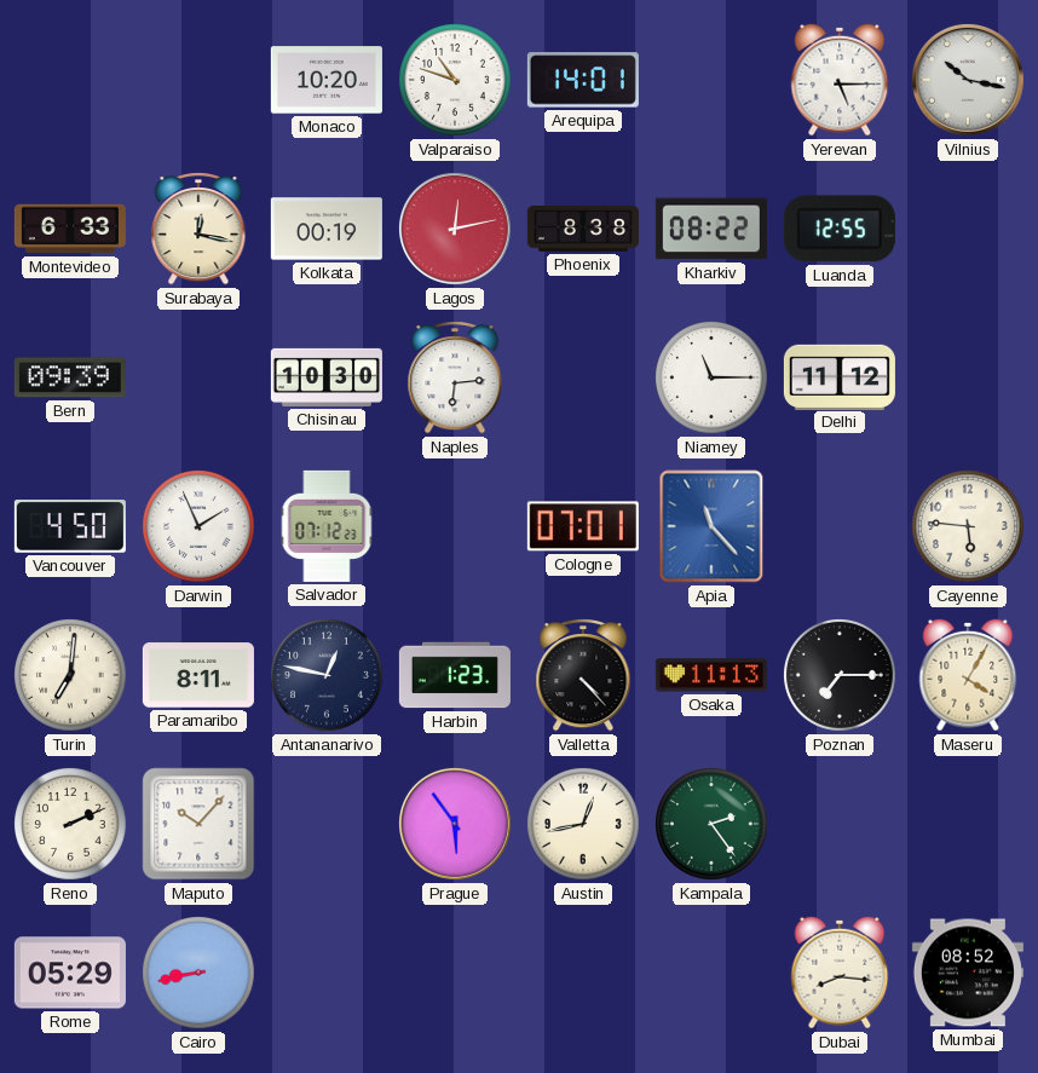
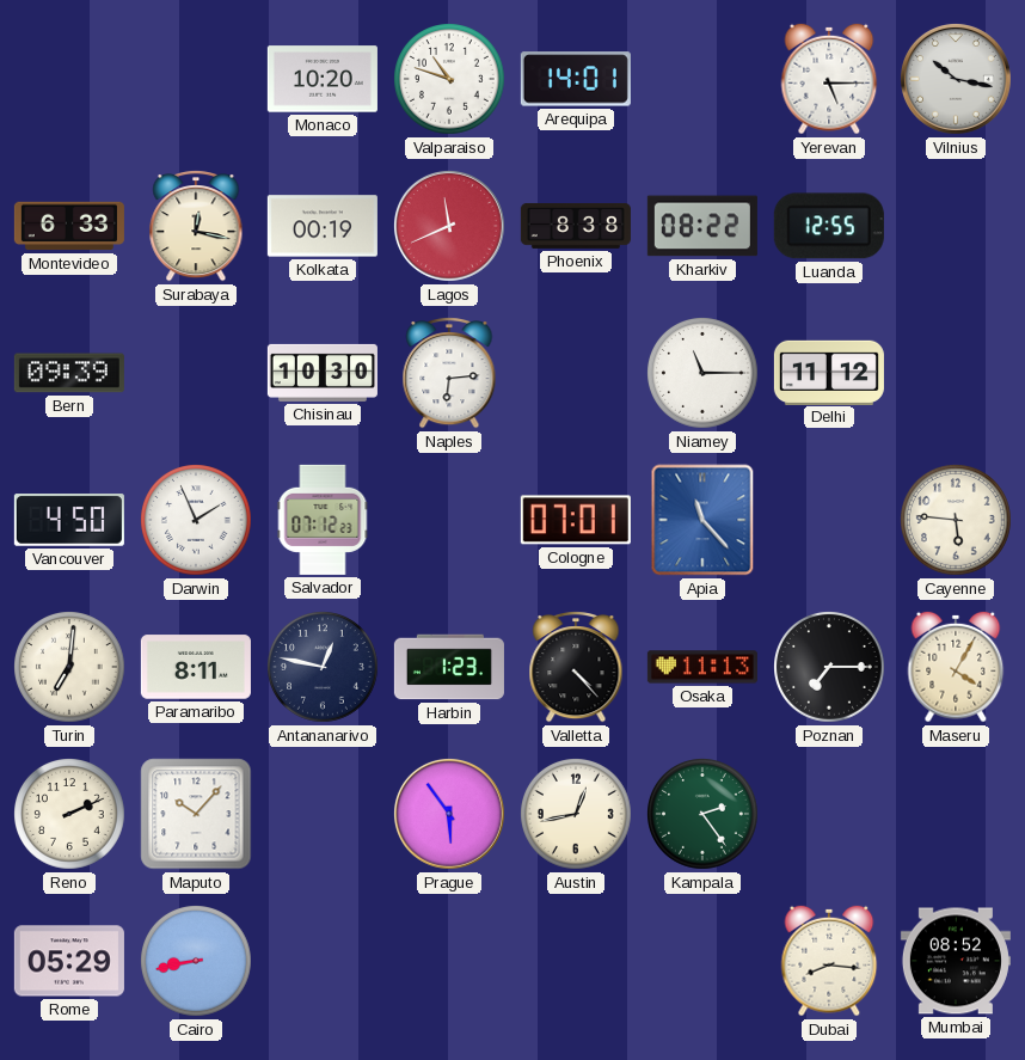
Lagos: 12:13 -> 11:41
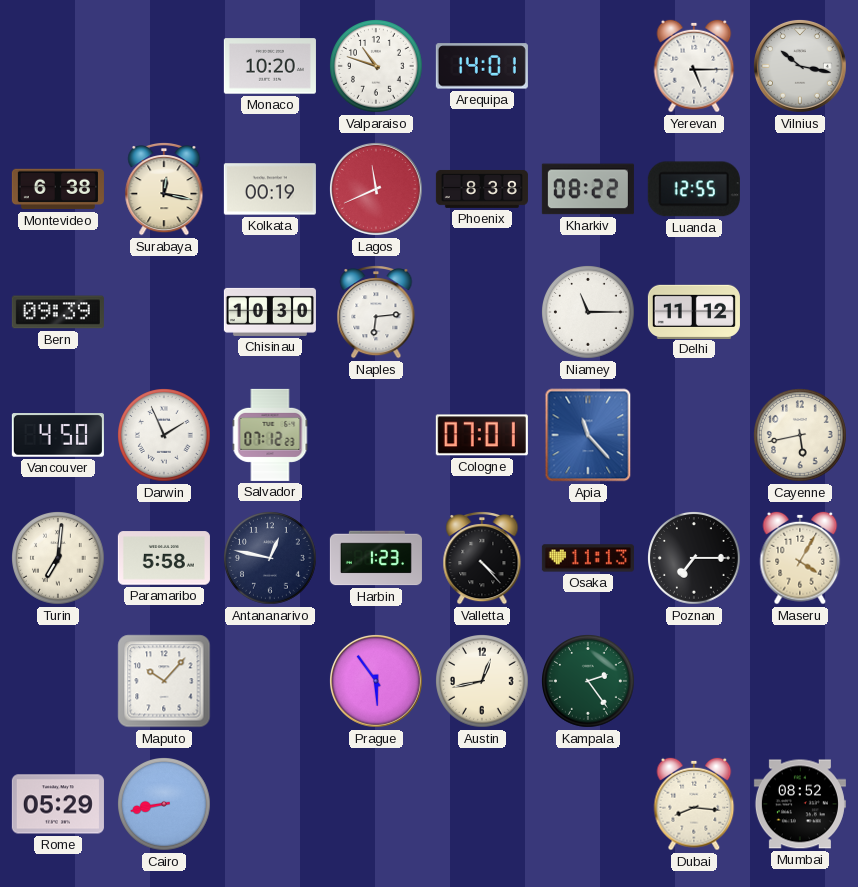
Montevideo: 6:33 -> 6:38
Cayenne: 5:46 -> 5:43
Paramaribo: 8:11 -> 5:58
Reno: 2:11 -> none
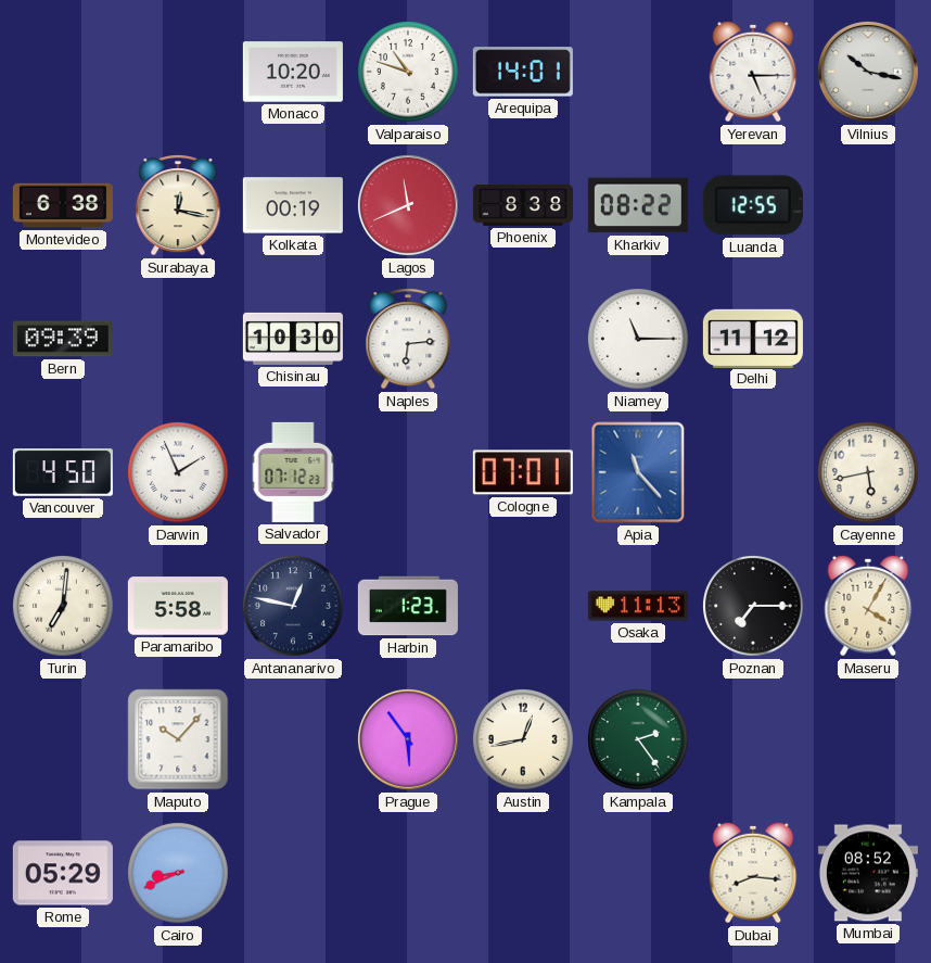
Valletta: 4:23 -> none
Cairo: 8:43 -> 8:41
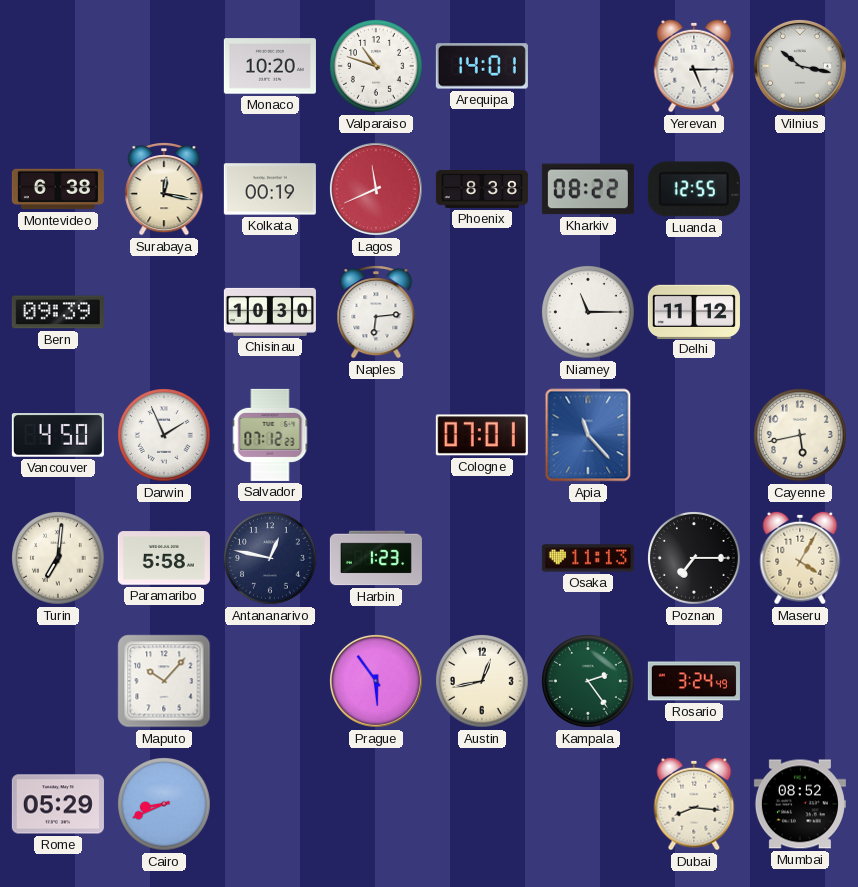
Rosario: none -> 3:24
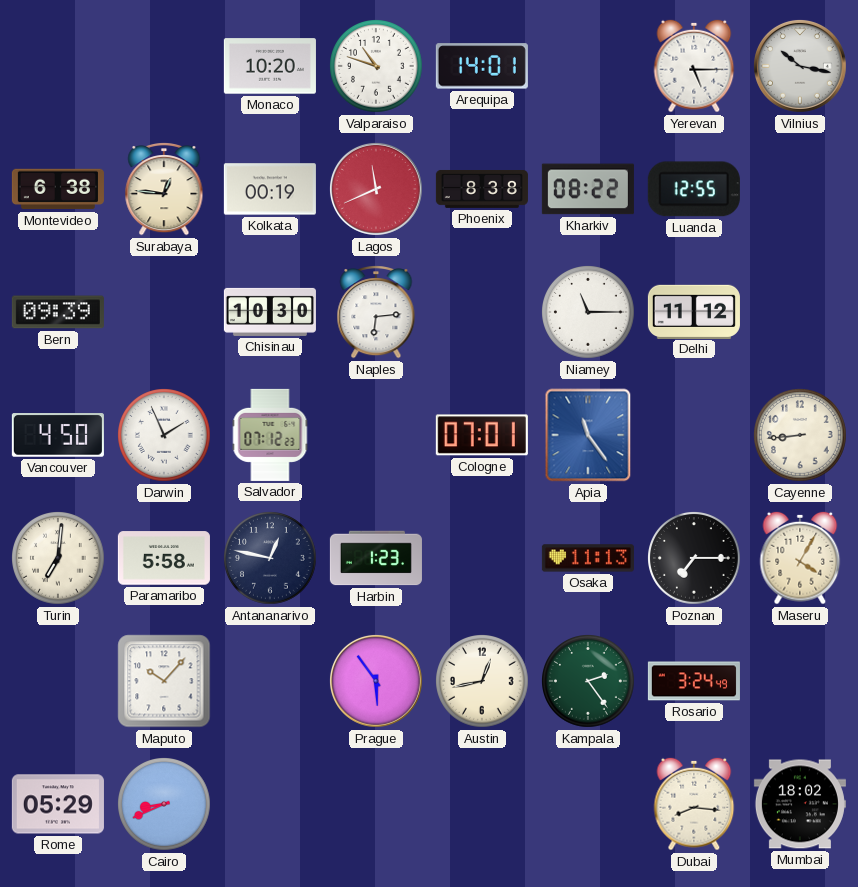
Surabaya: 12:17 -> 12:46
Apia: 11:23 -> 11:24
Cayenne: 5:43 -> 8:44
Mumbai: 08:52 -> 18:02
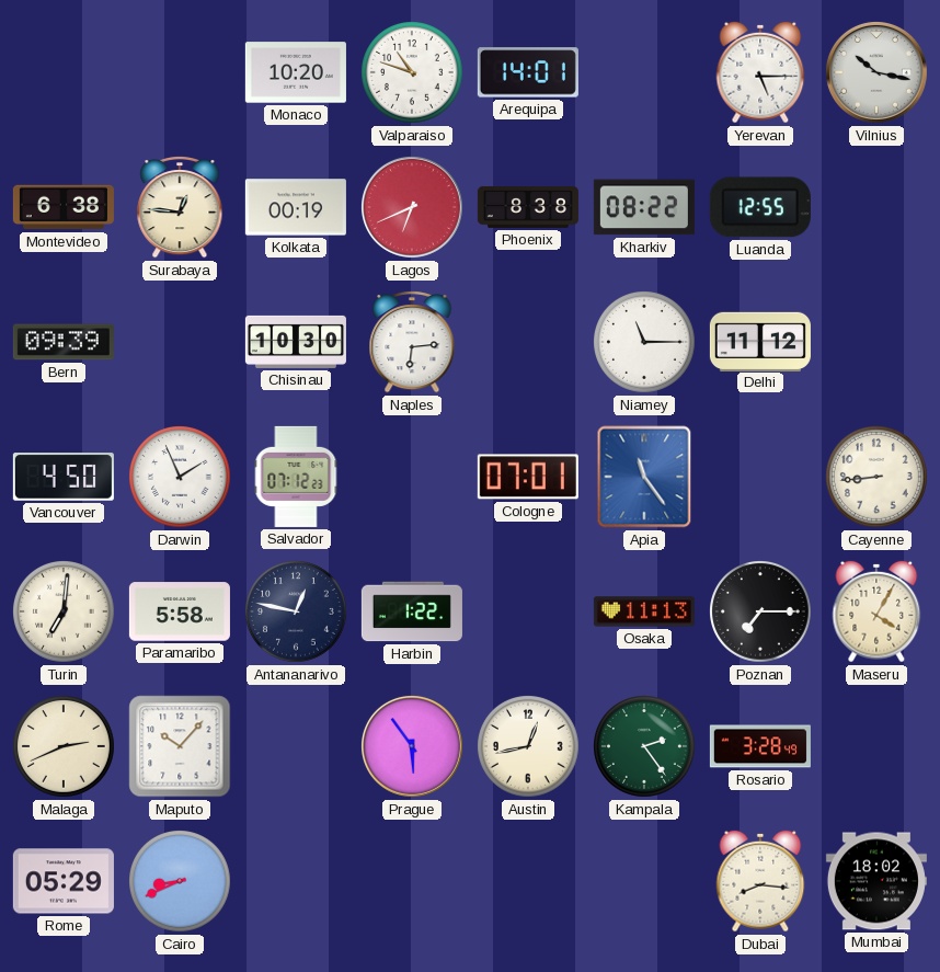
Lagos: 11:41 -> 6:41
Harbin: 1:23 -> 1:22
Malaga: none -> 2:41
Rosario: 3:24 -> 3:28
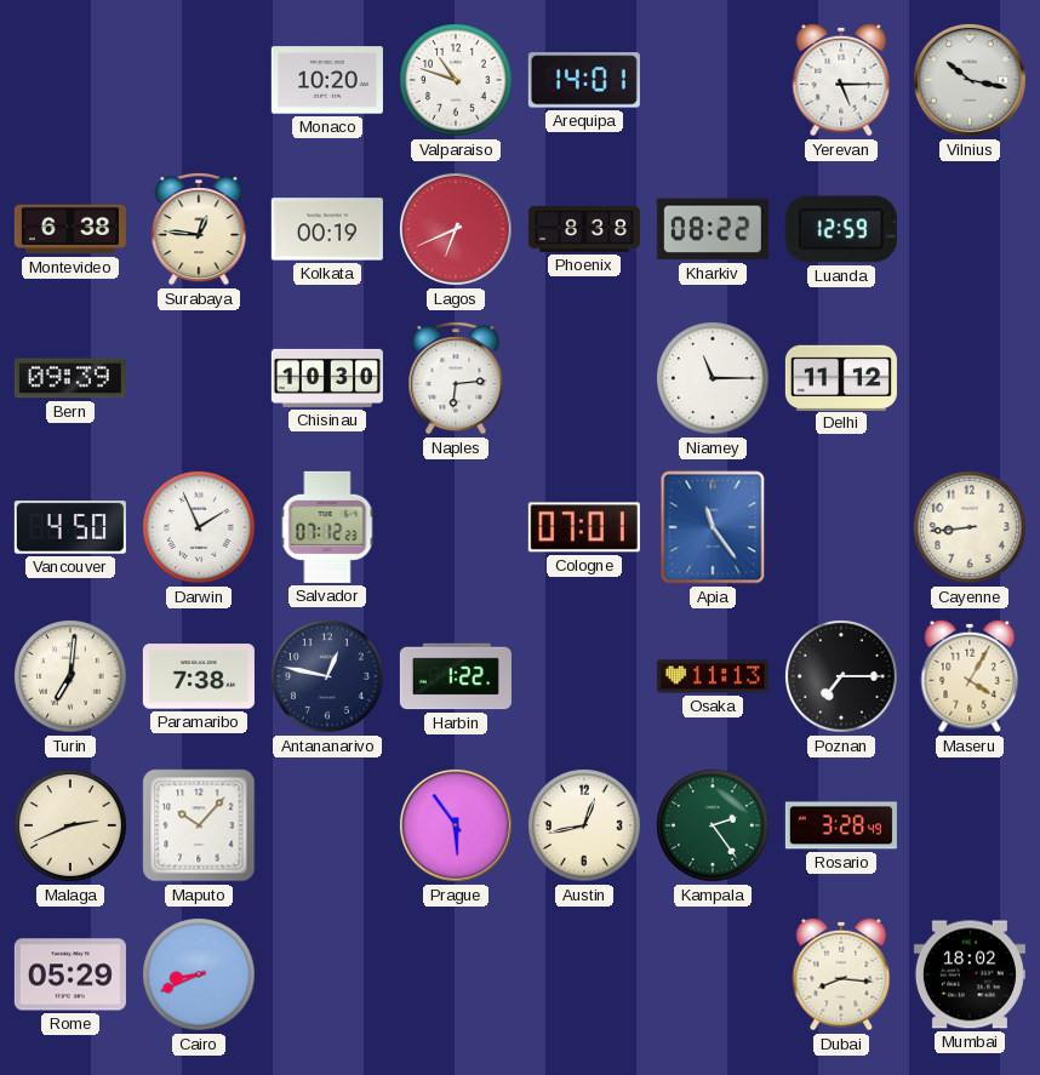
Luanda: 12:55 -> 12:59
Paramaribo: 5:58 -> 7:38
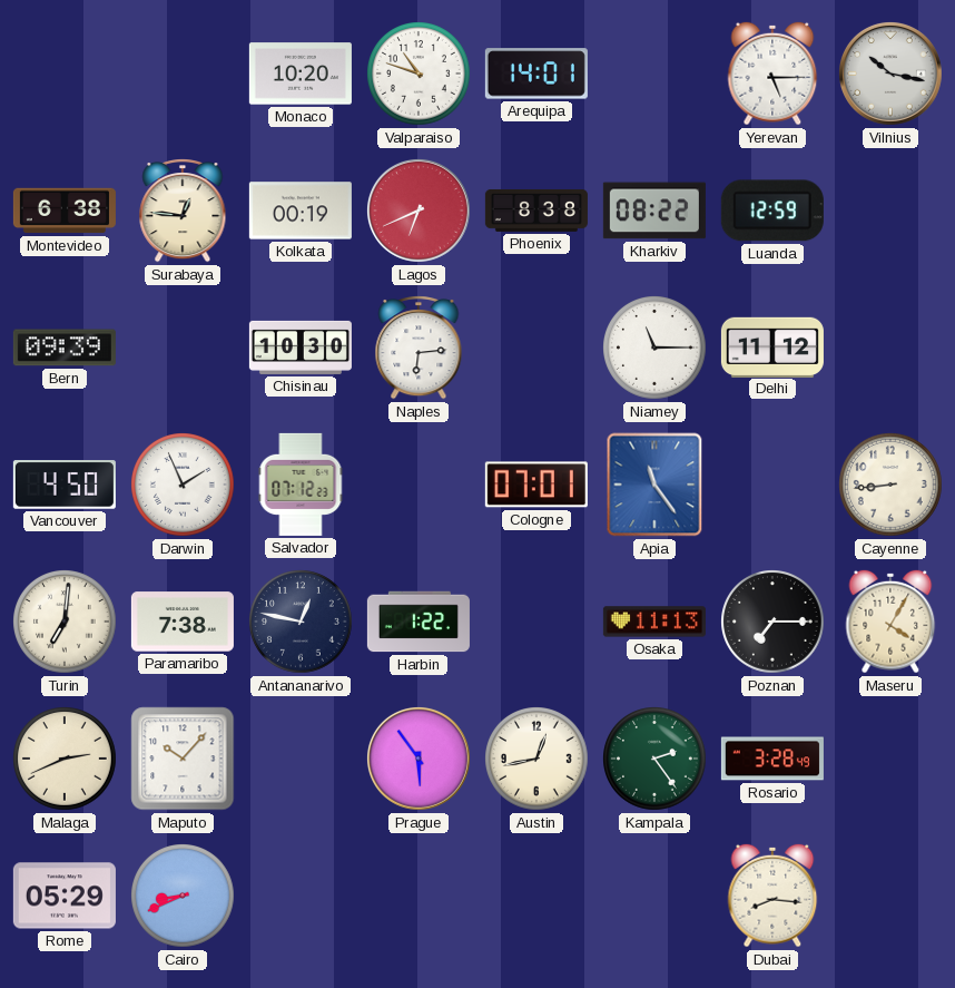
Mumbai: 18:02 -> none
